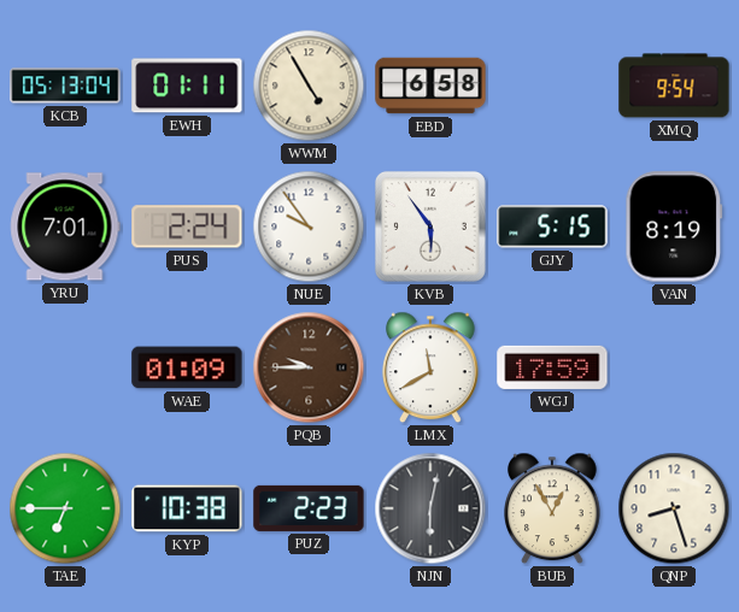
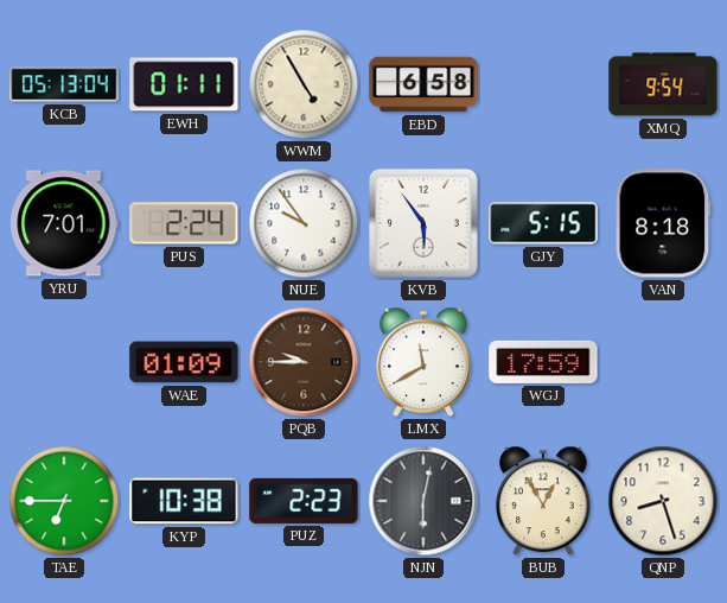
VAN: 8:19 -> 8:18
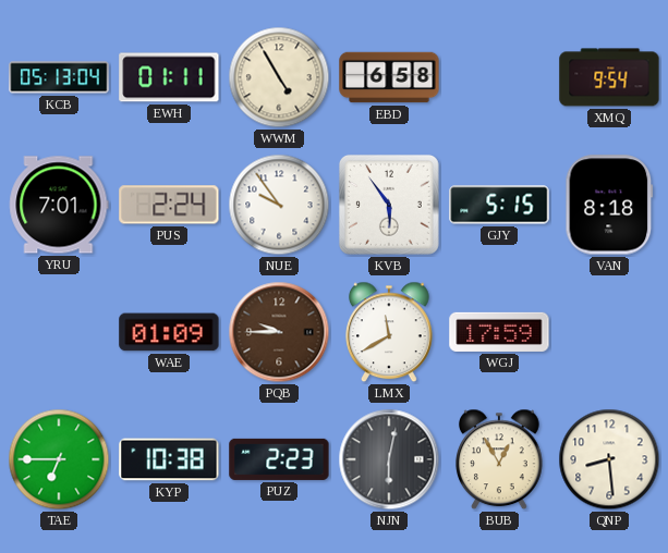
QNP: 8:27 -> 8:29
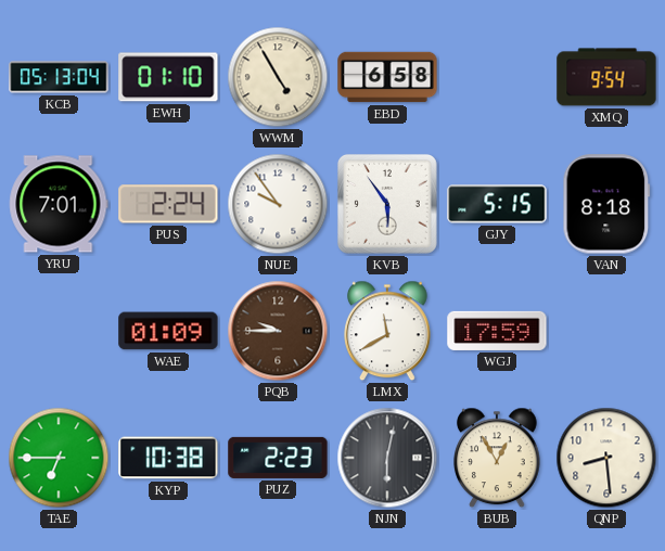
EWH: 01:11 -> 01:10
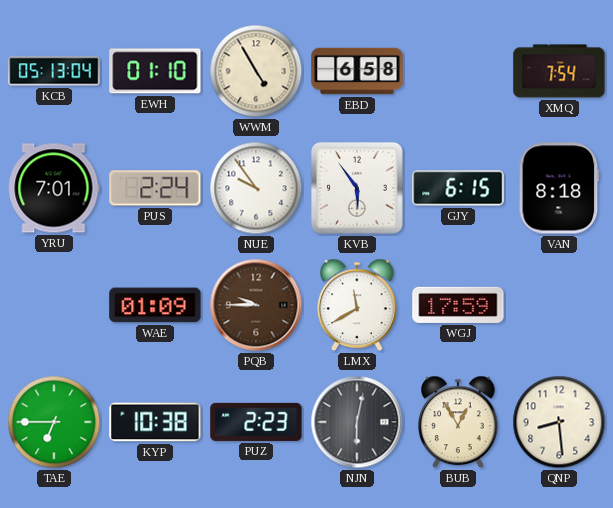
XMQ: 9:54 -> 7:54
GJY: 5:15 -> 6:15
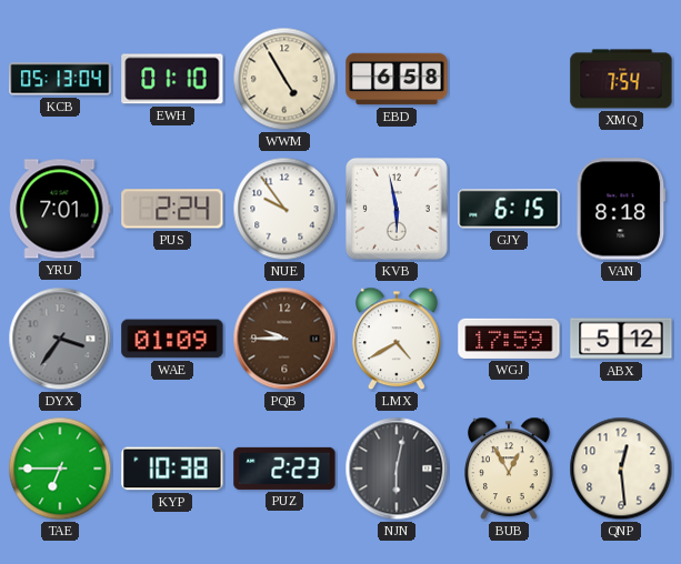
KVB: 5:54 -> 5:58
DYX: none -> 3:36
LMX: 11:40 -> 4:40
ABX: none -> 5:12
QNP: 8:29 -> 12:29
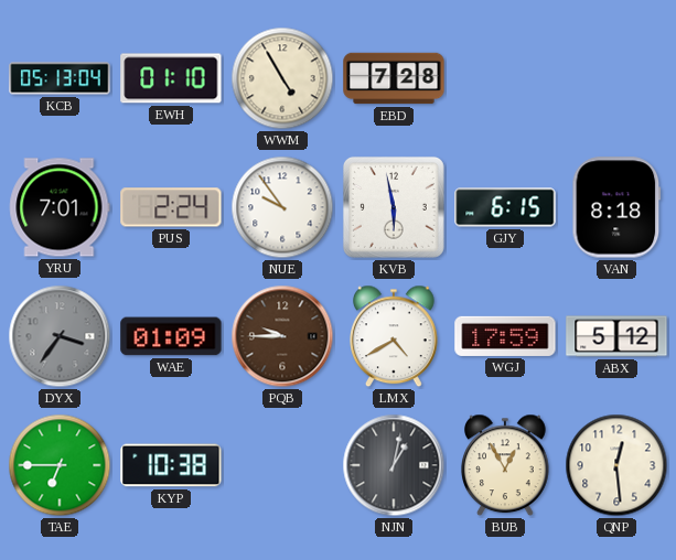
EBD: 6:58 -> 7:28
XMQ: 7:54 -> none
PUZ: 2:23 -> none
NJN: 6:02 -> 1:02
